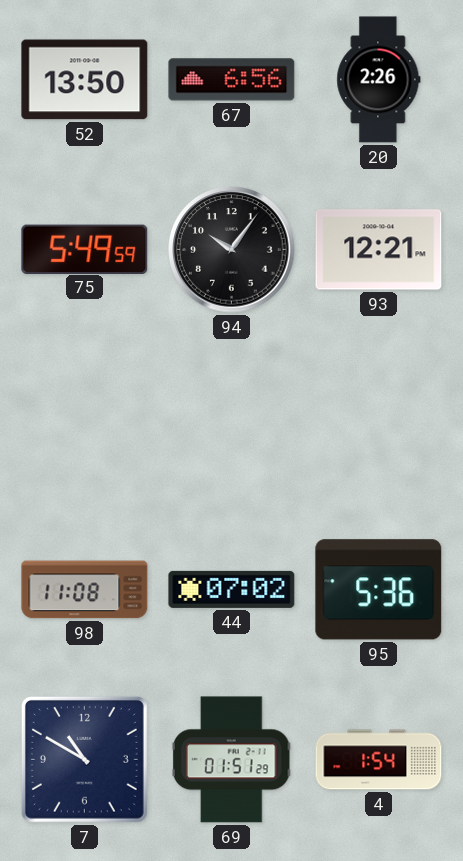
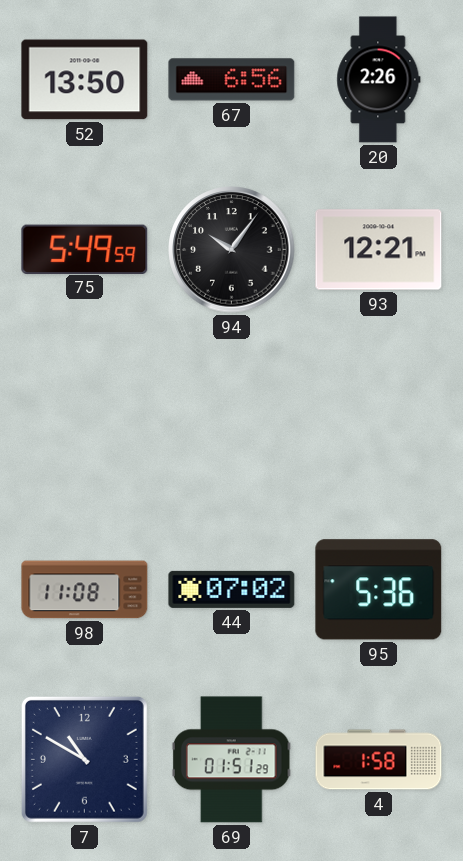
4: 1:54 -> 1:58
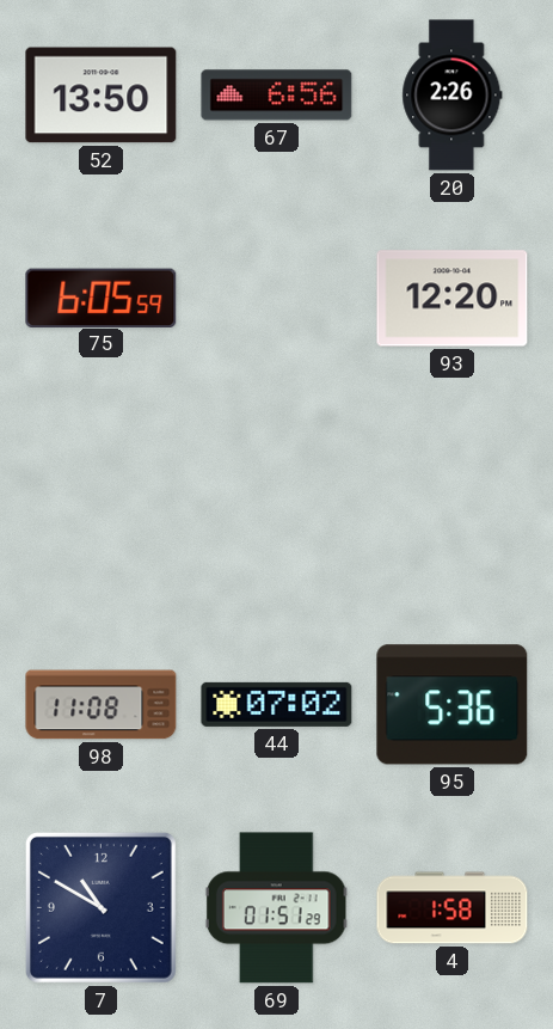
75: 5:49 -> 6:05
94: 10:06 -> none
93: 12:21 -> 12:20
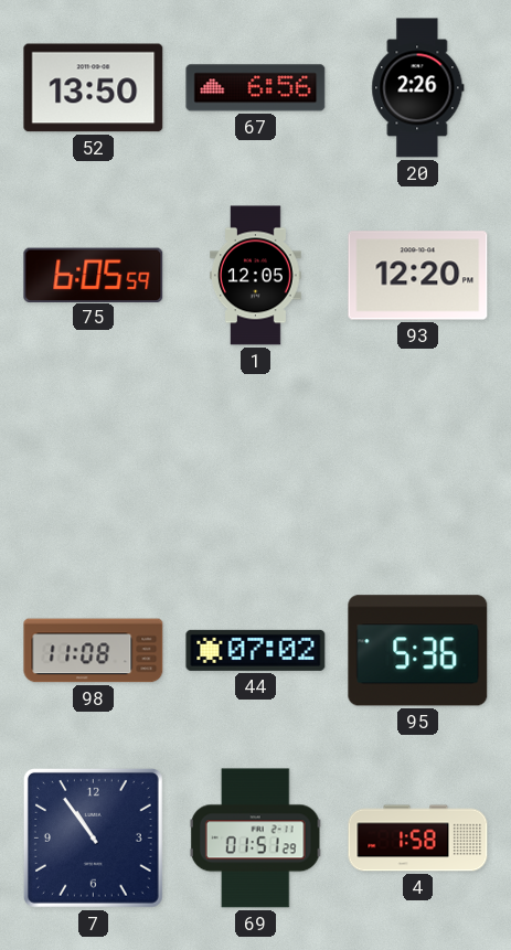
1: none -> 12:05
7: 10:50 -> 10:54
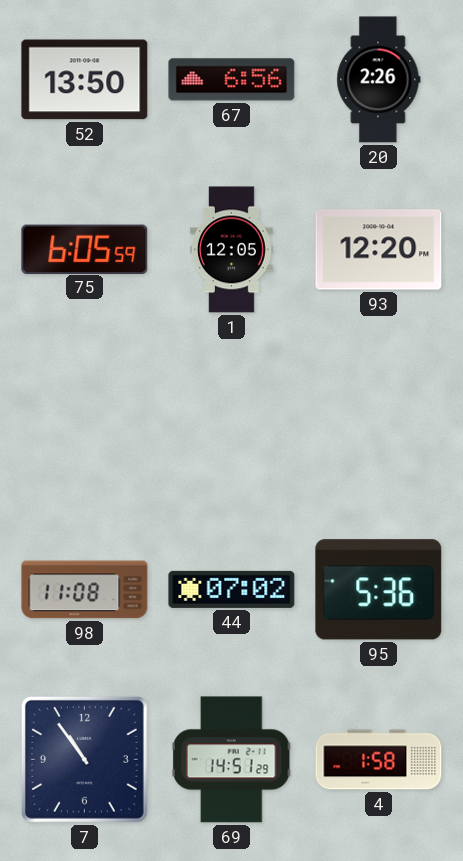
69: 01:51 -> 14:51
